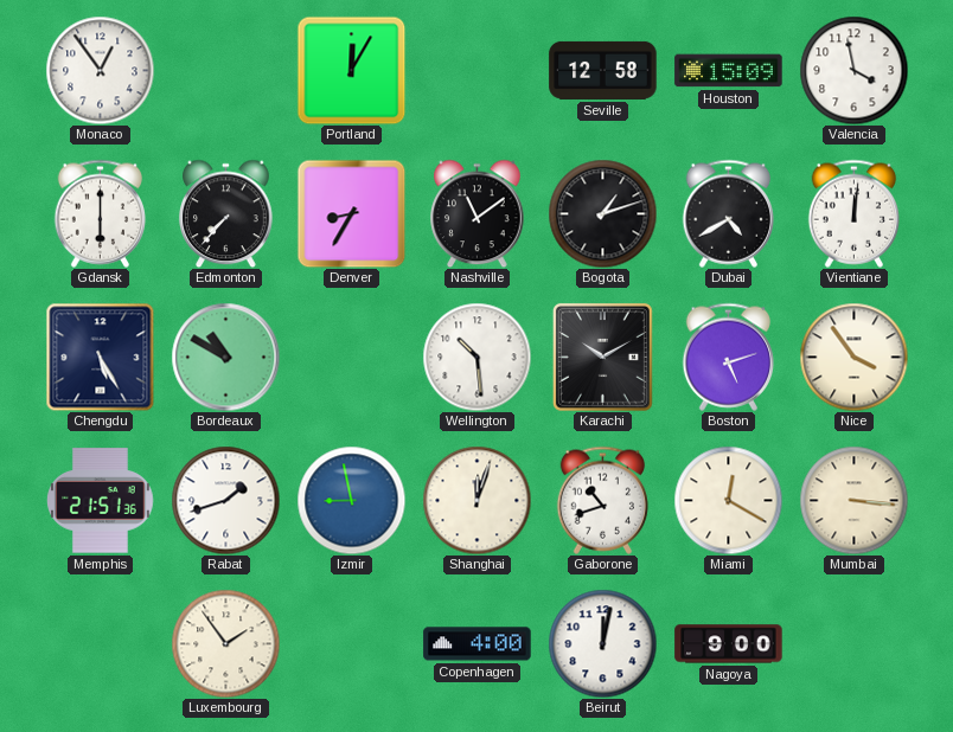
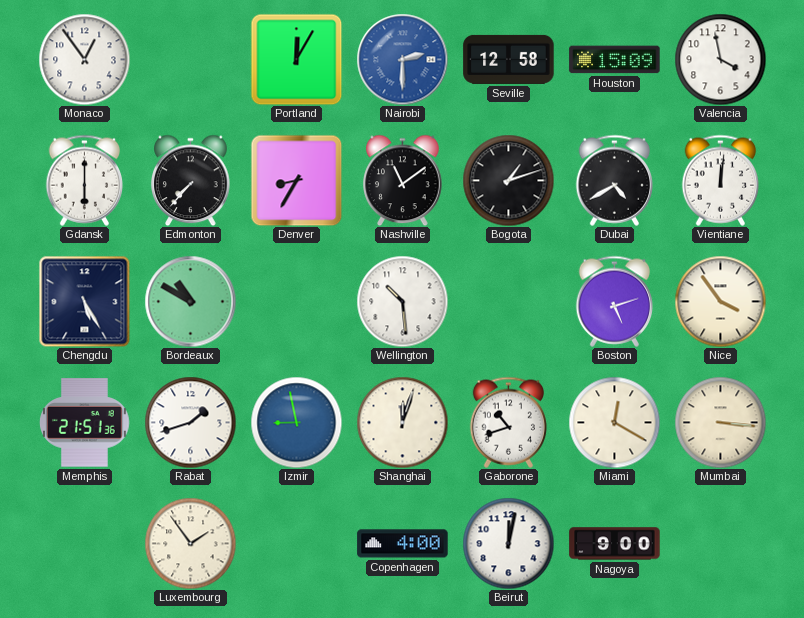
Nairobi: none -> 2:30
Karachi: 10:10 -> none
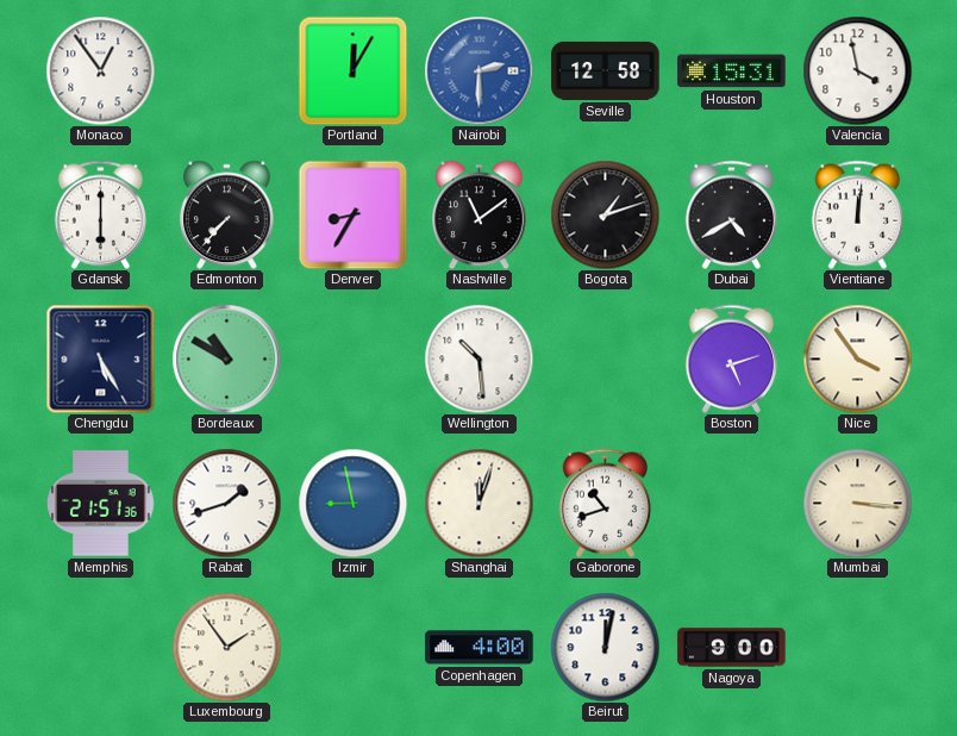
Houston: 15:09 -> 15:31
Miami: 12:20 -> none
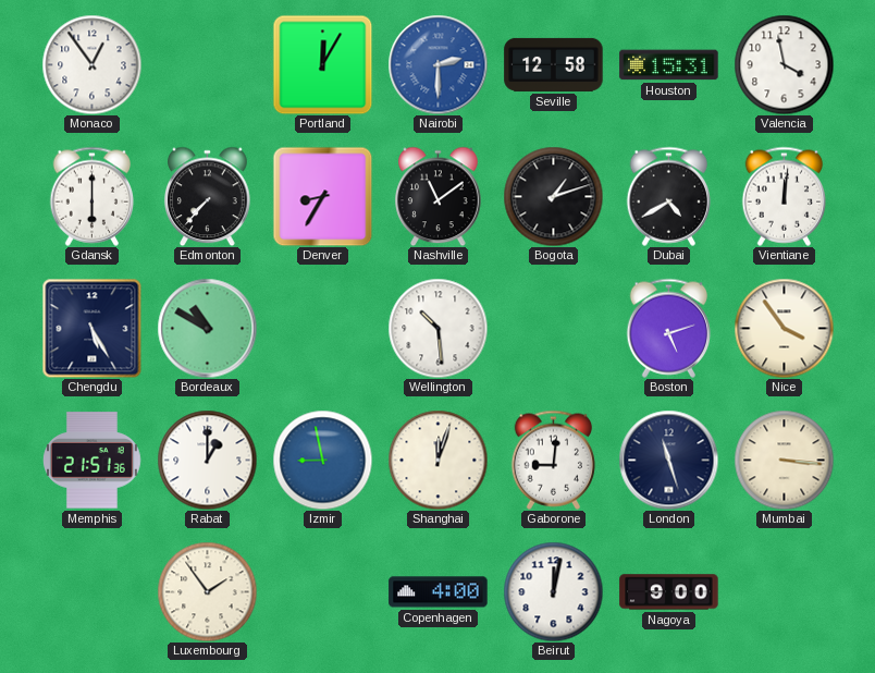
Rabat: 1:42 -> 1:00
Gaborone: 10:42 -> 9:01
London: none -> 11:27
